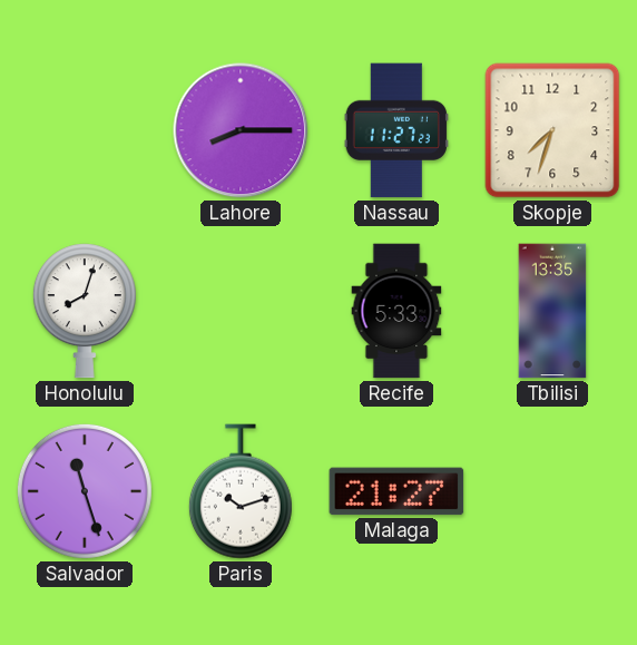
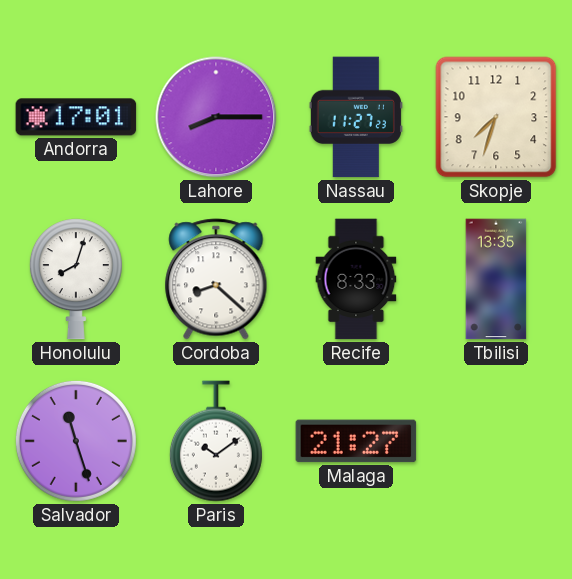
Andorra: none -> 17:01
Cordoba: none -> 8:22
Recife: 5:33 -> 8:33
Paris: 10:12 -> 10:09
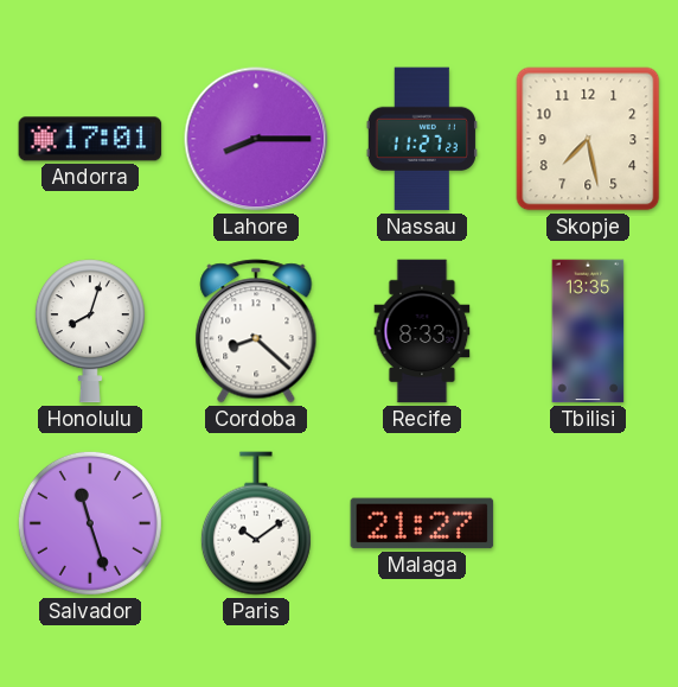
Skopje: 7:33 -> 7:28
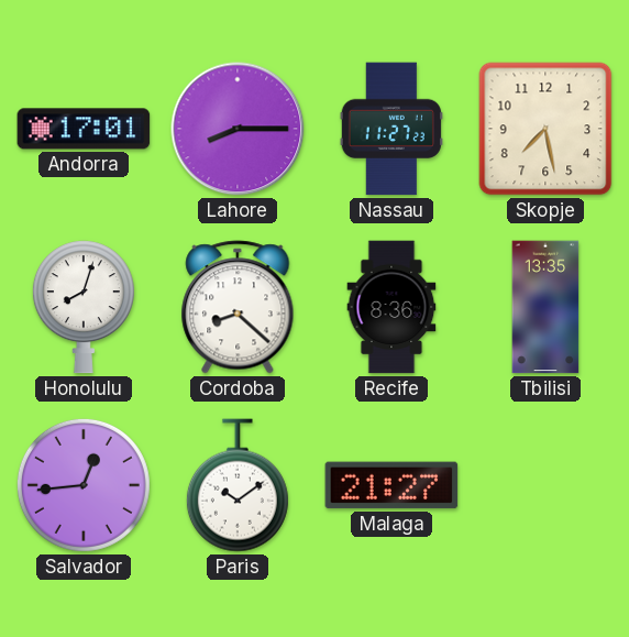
Recife: 8:33 -> 8:36
Salvador: 11:27 -> 12:44
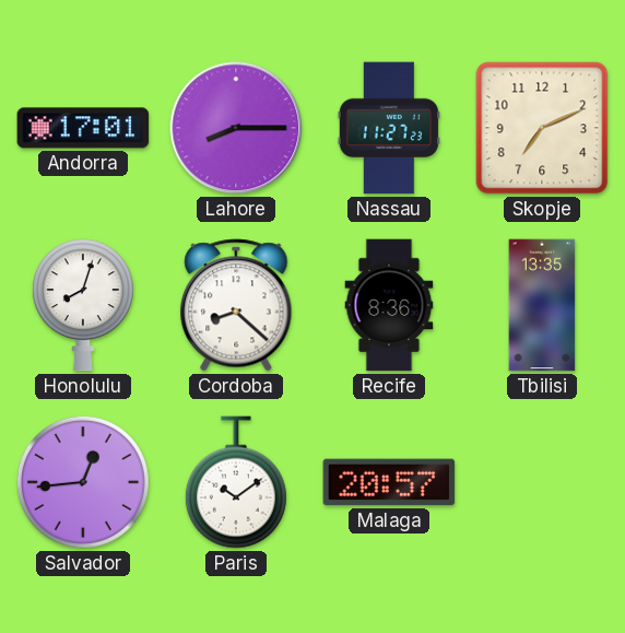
Skopje: 7:28 -> 7:11
Malaga: 21:27 -> 20:57
